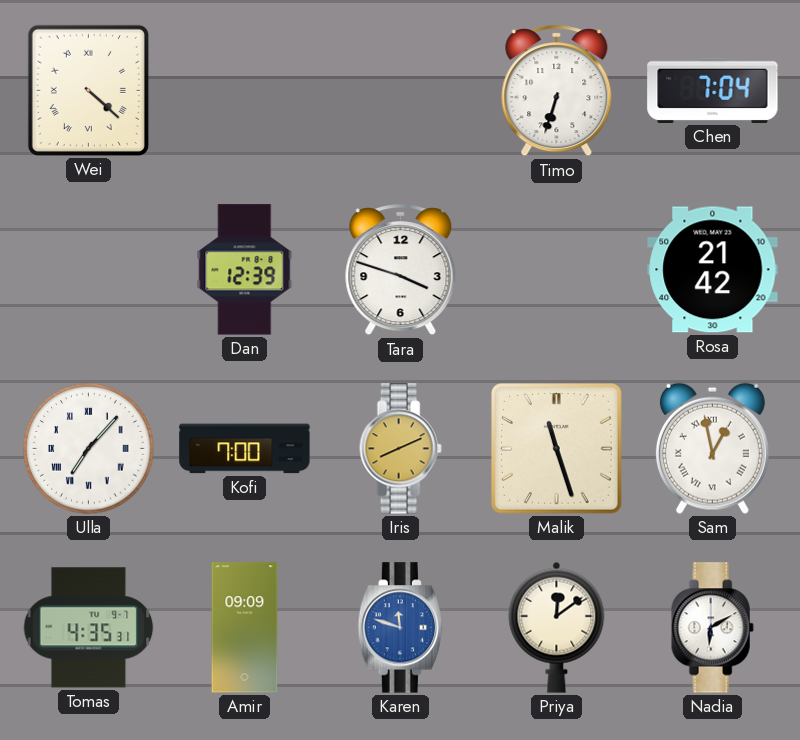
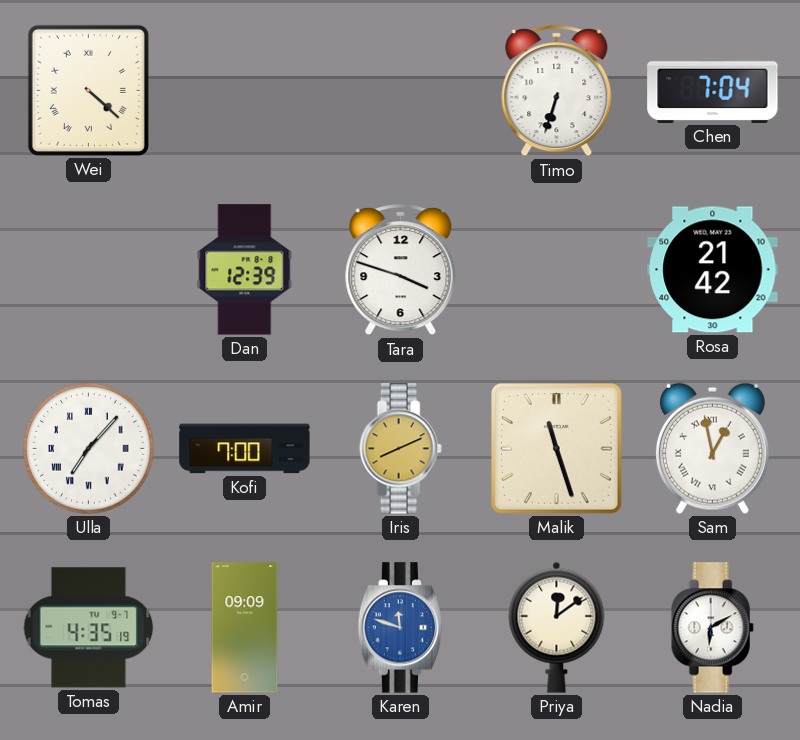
Tomas: 4:35:31 -> 4:35:19
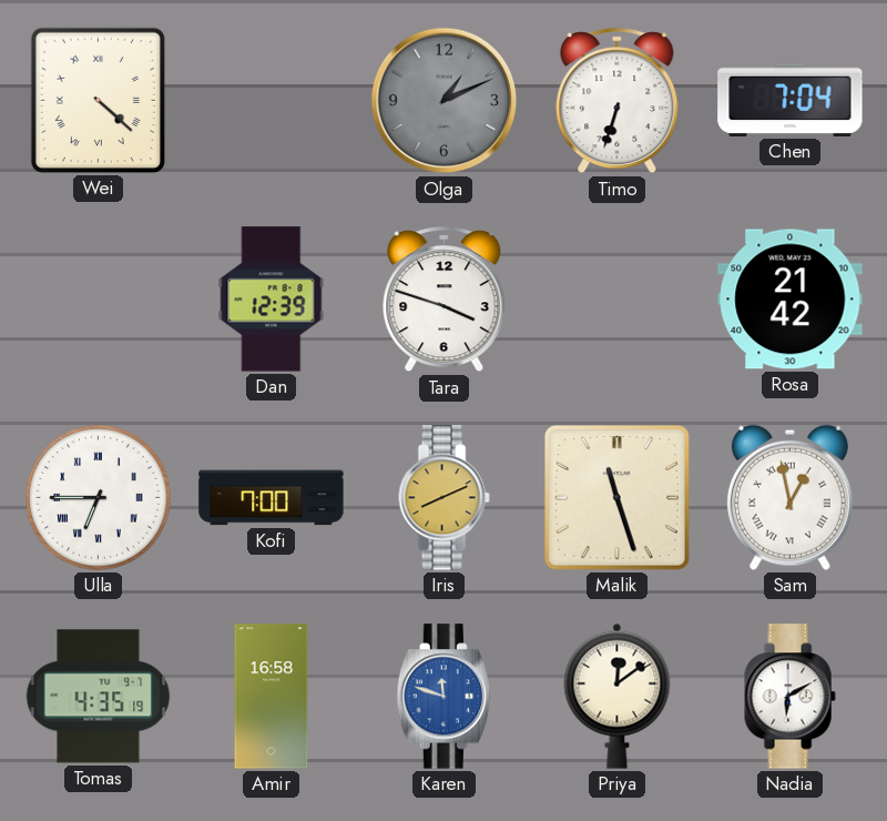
Olga: none -> 1:11
Ulla: 7:07 -> 6:45
Amir: 09:09 -> 16:58
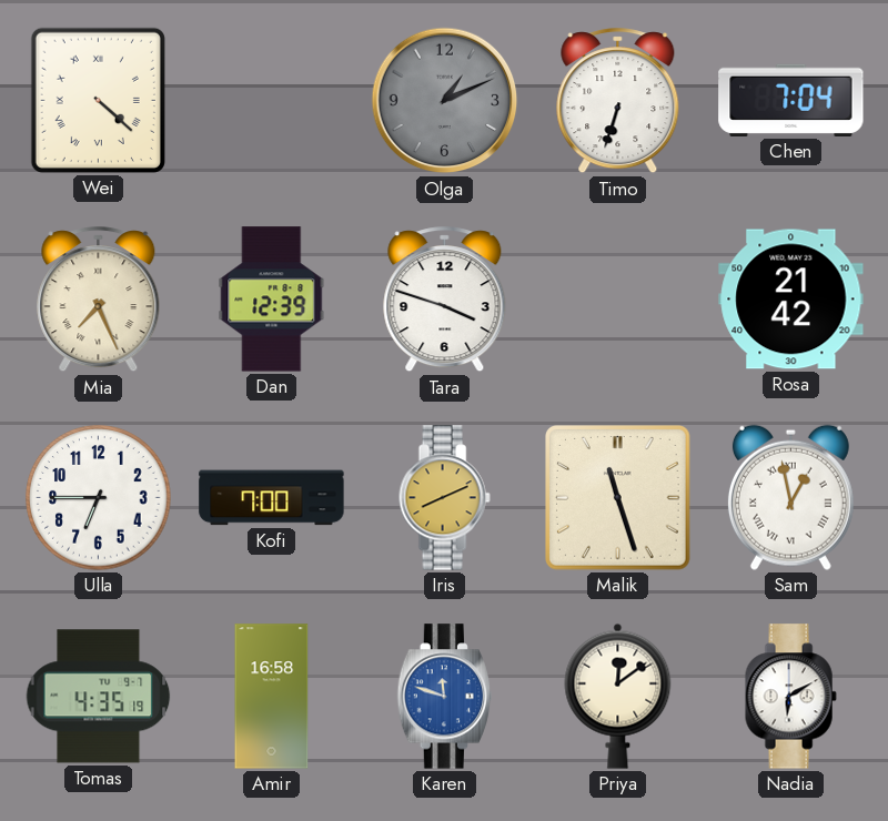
Mia: none -> 7:26
Ulla numerals: Roman -> Arabic
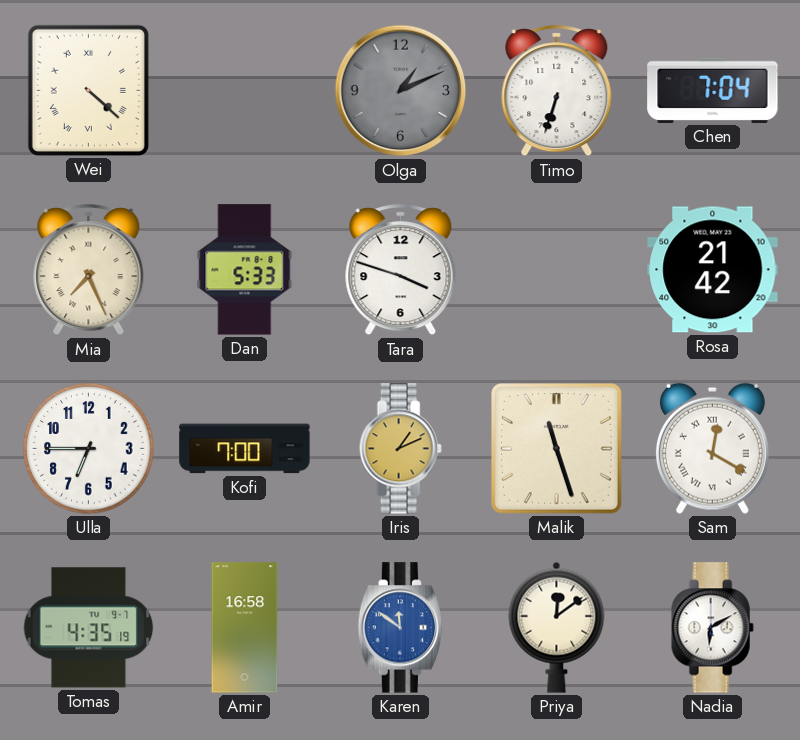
Dan: 12:39 -> 5:33
Iris: 8:11 -> 1:11
Sam: 12:58 -> 12:20
Karen: 11:48 -> 11:51
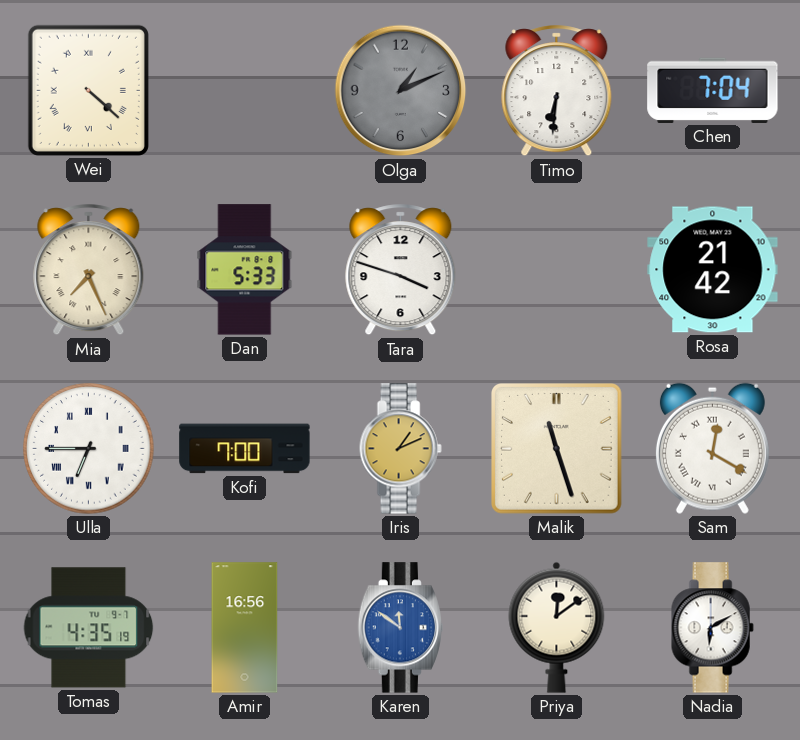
Timo: 6:33 -> 6:31
Ulla numerals: Arabic -> Roman
Amir: 16:58 -> 16:56
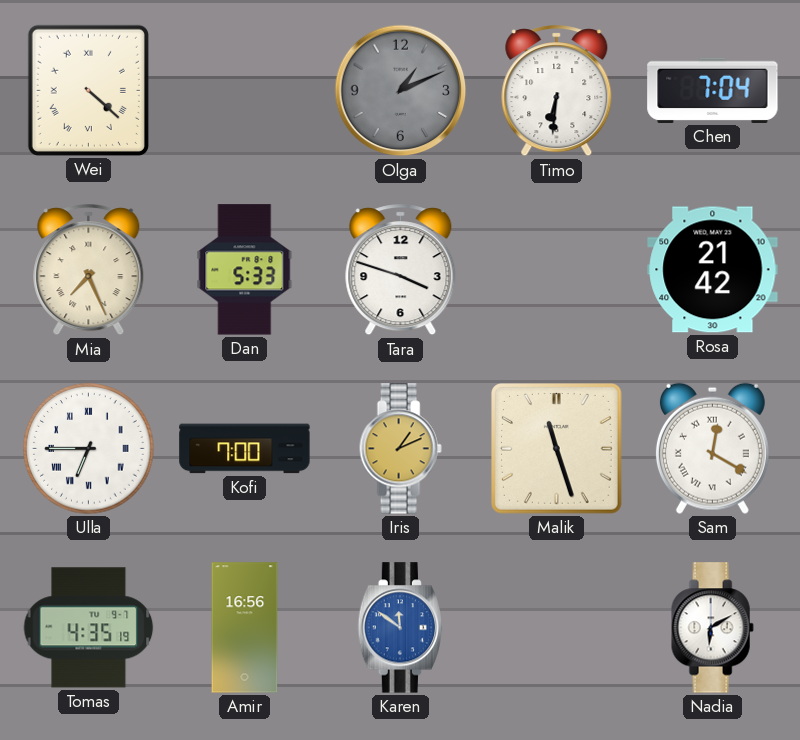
Priya: 12:09 -> none
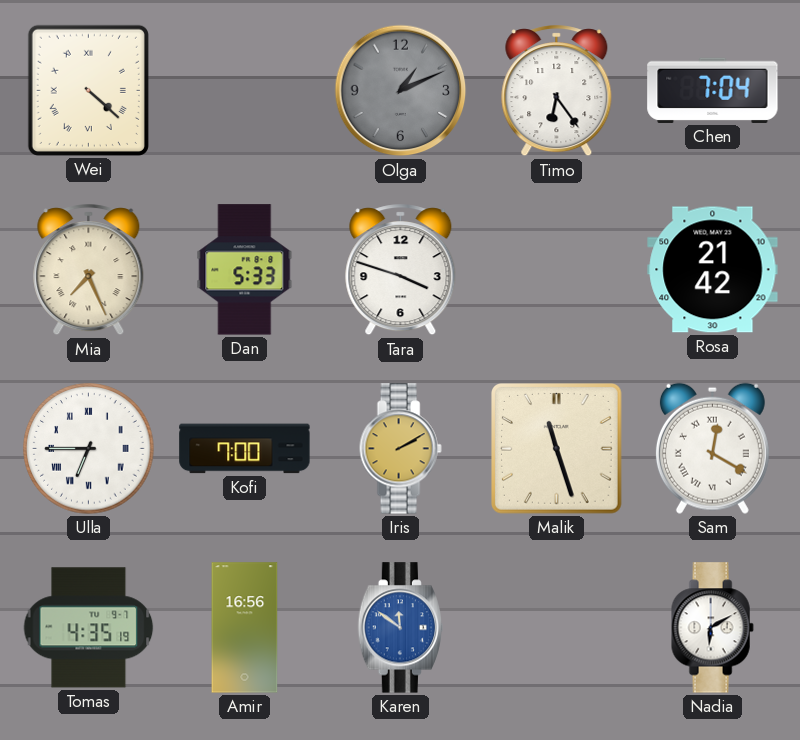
Timo: 6:31 -> 6:24
Iris: 1:11 -> 2:10
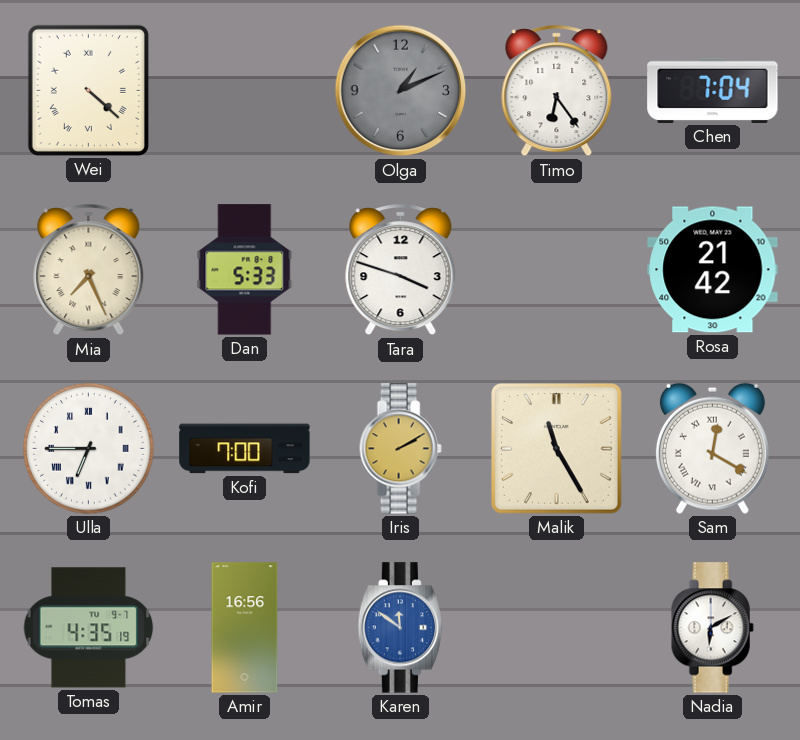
Malik: 11:27 -> 11:25
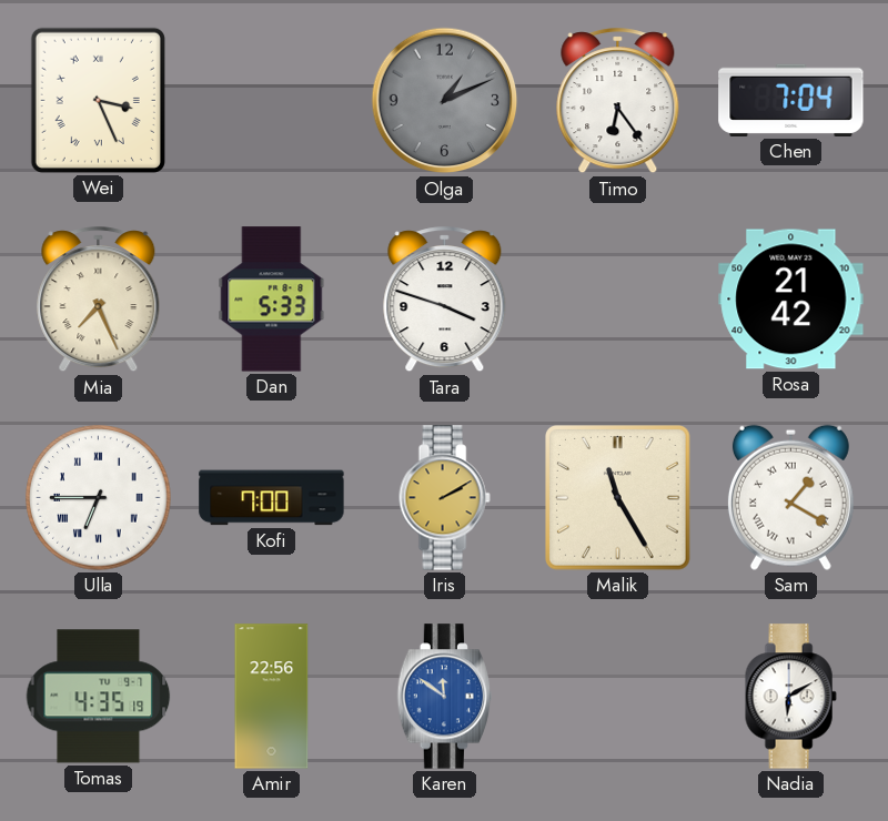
Wei: 4:22 -> 3:26
Sam: 12:20 -> 1:20
Amir: 16:56 -> 22:56
